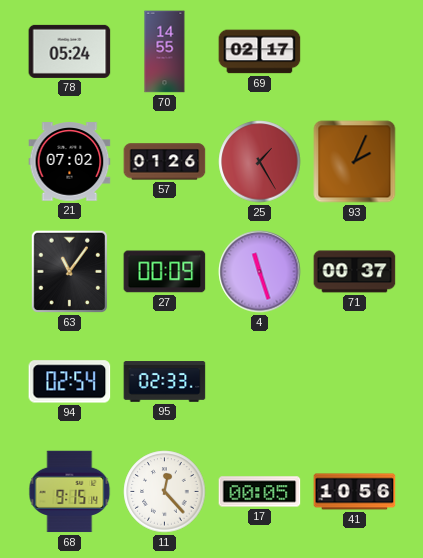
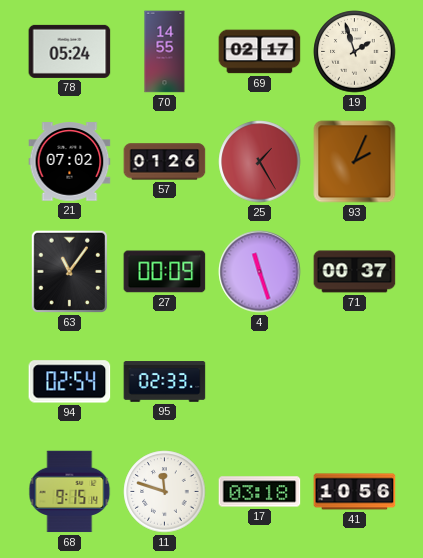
19: none -> 1:57
11: 12:23 -> 11:48
17: 00:05 -> 03:18
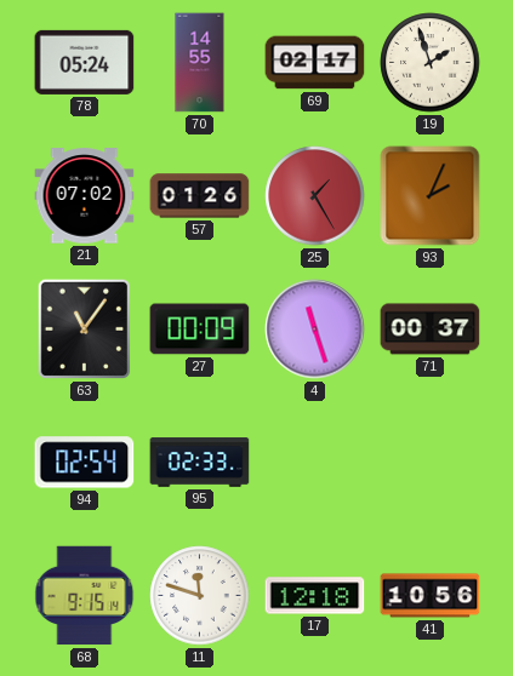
17: 03:18 -> 12:18
